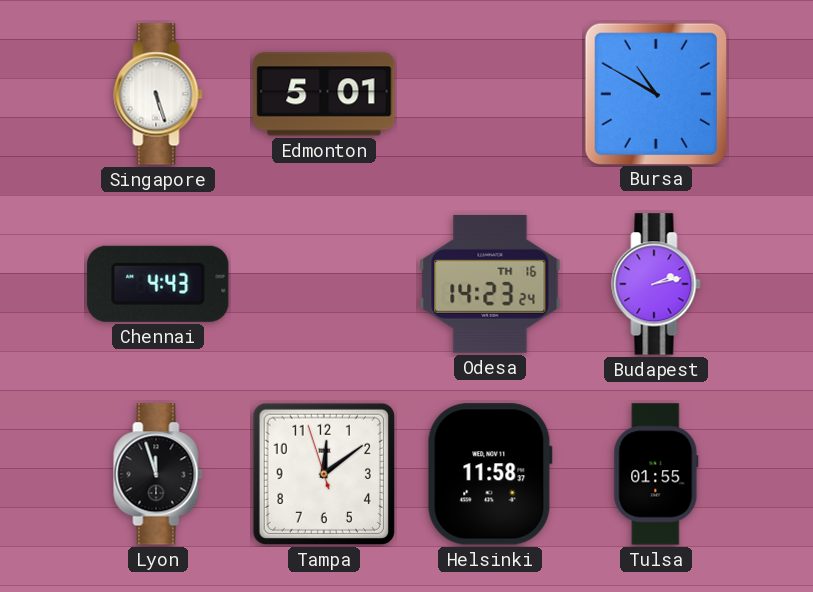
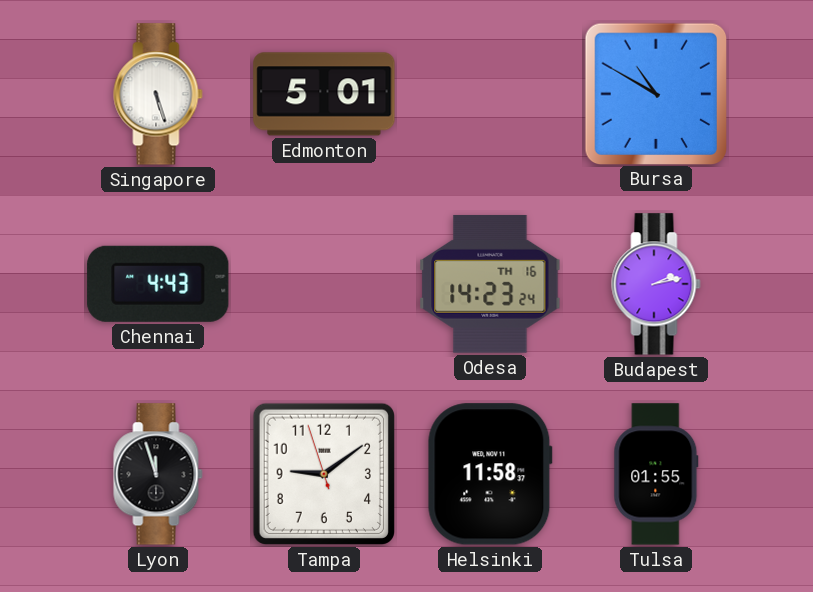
Tampa: 12:08 -> 9:08
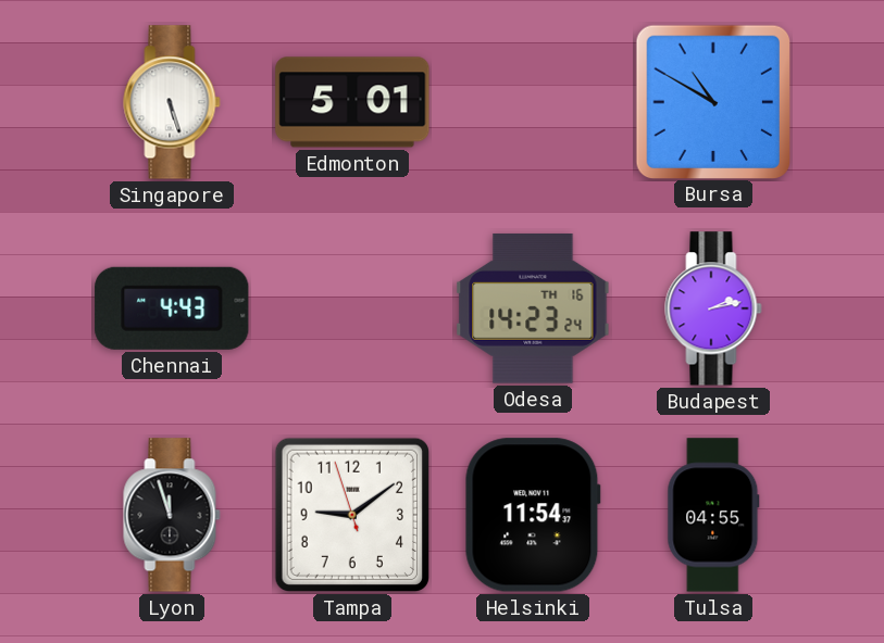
Helsinki: 11:58 -> 11:54
Tulsa: 01:55 -> 04:55
